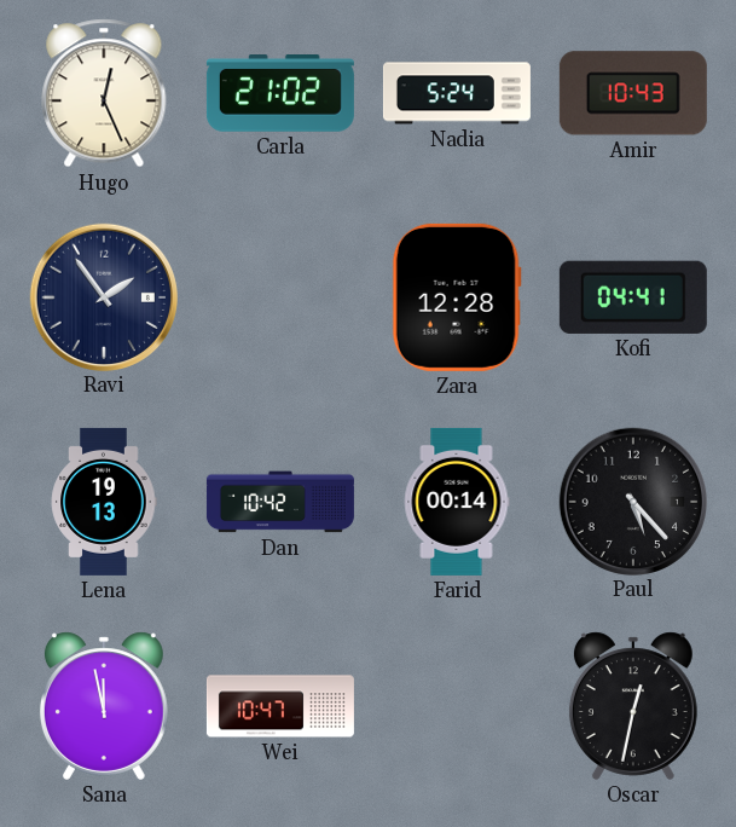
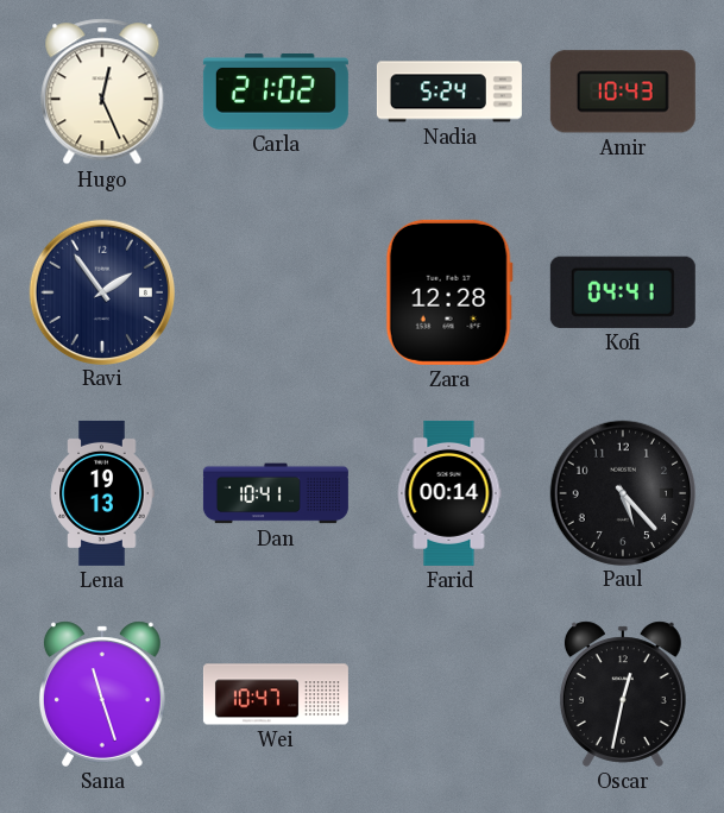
Dan: 10:42 -> 10:41
Sana: 11:58 -> 11:27
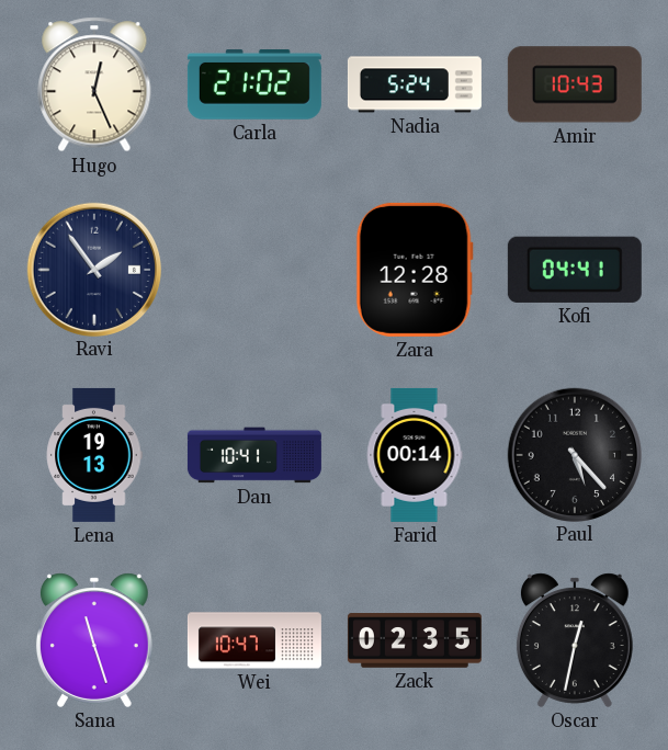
Zack: none -> 02:35
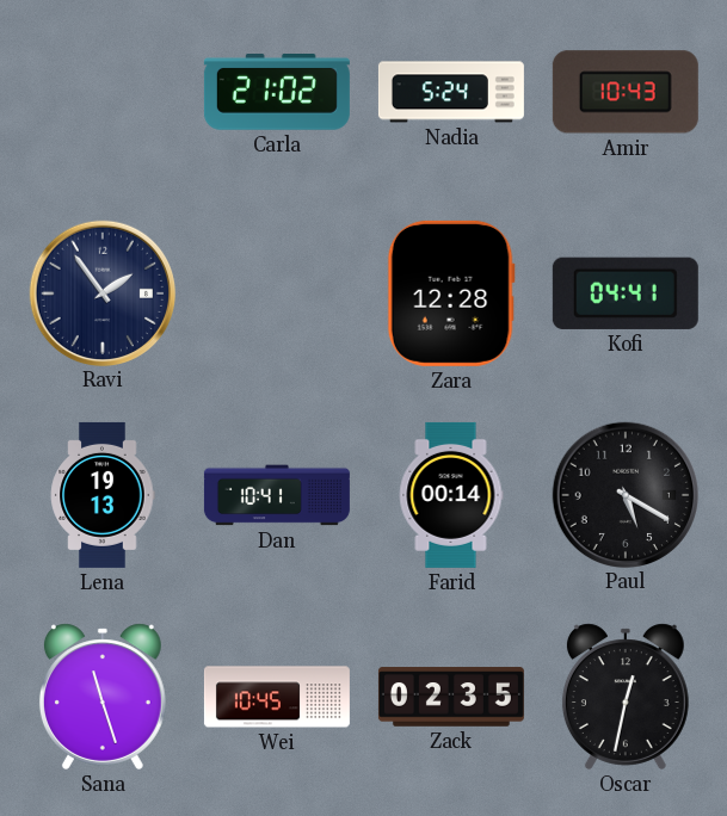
Hugo: 12:26 -> none
Paul: 5:23 -> 5:20
Wei: 10:47 -> 10:45
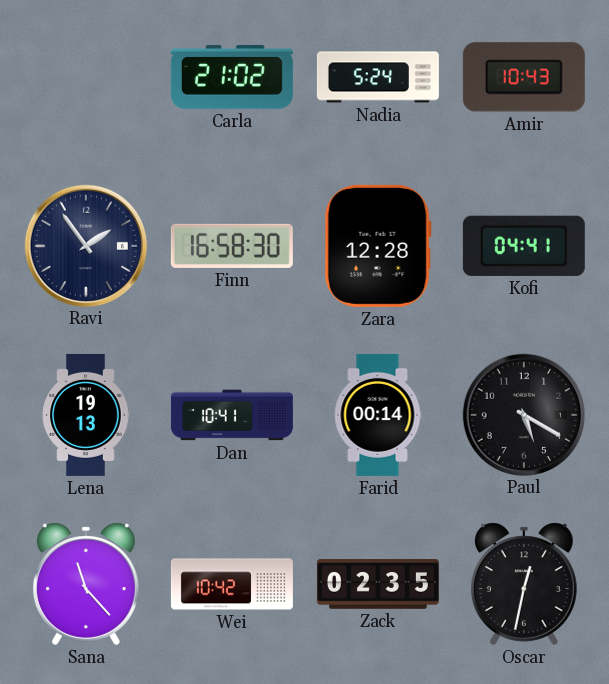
Finn: none -> 16:58
Sana: 11:27 -> 11:23
Wei: 10:45 -> 10:42
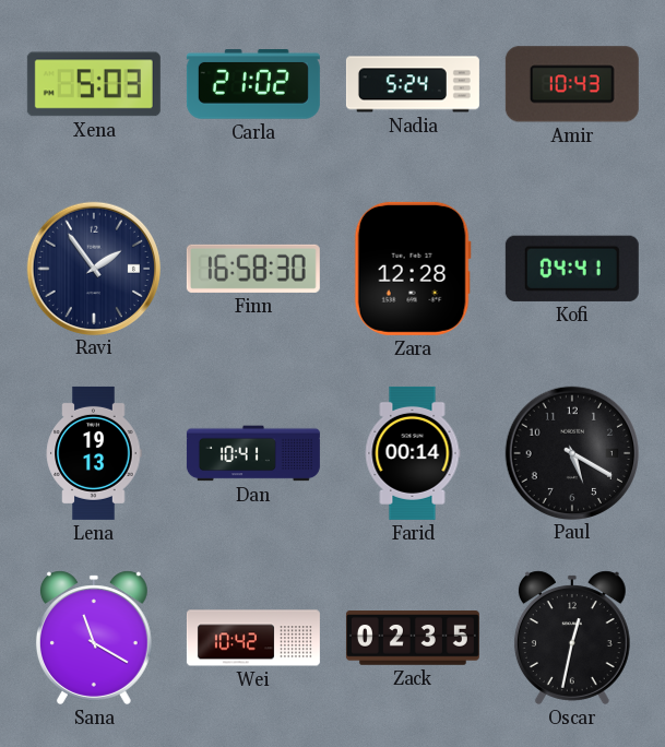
Xena: none -> 5:03
Sana: 11:23 -> 11:20
